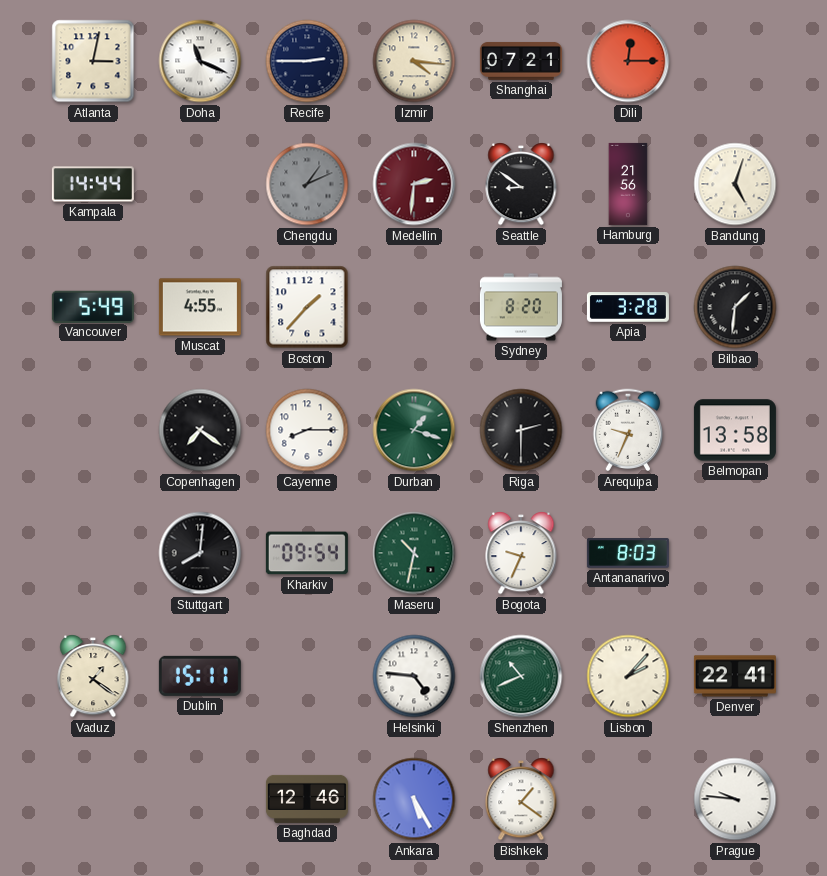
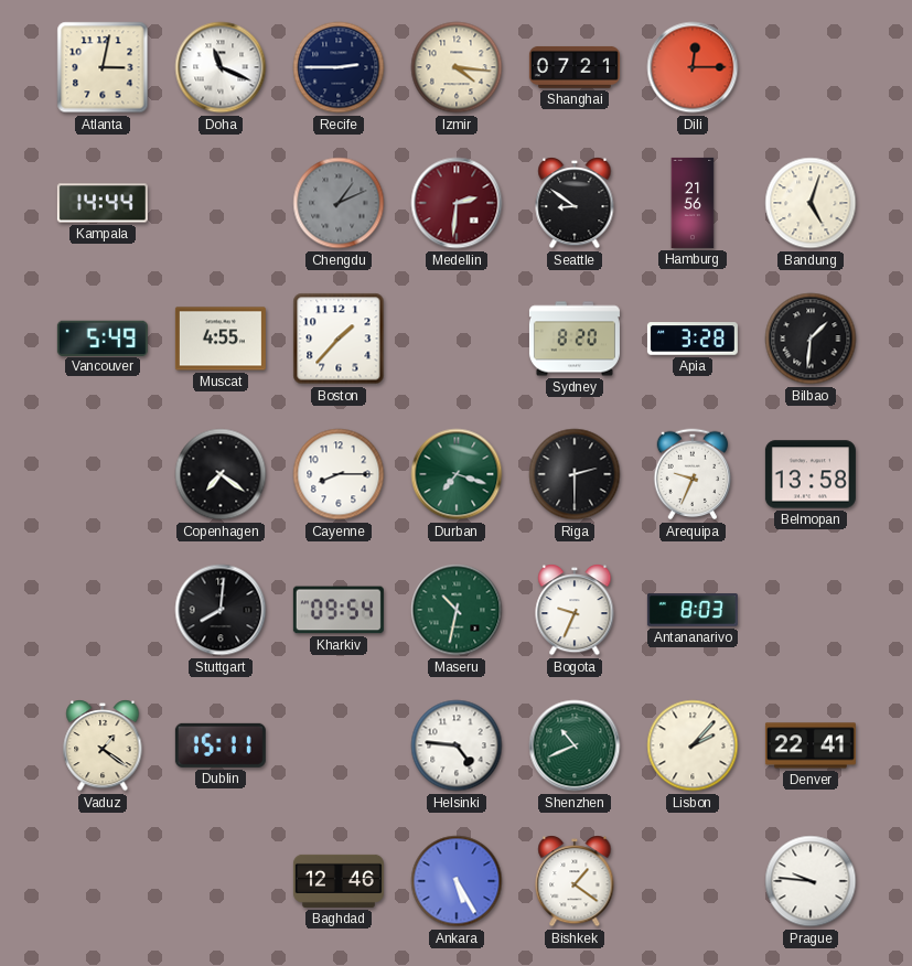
Durban: 1:18 -> 7:18
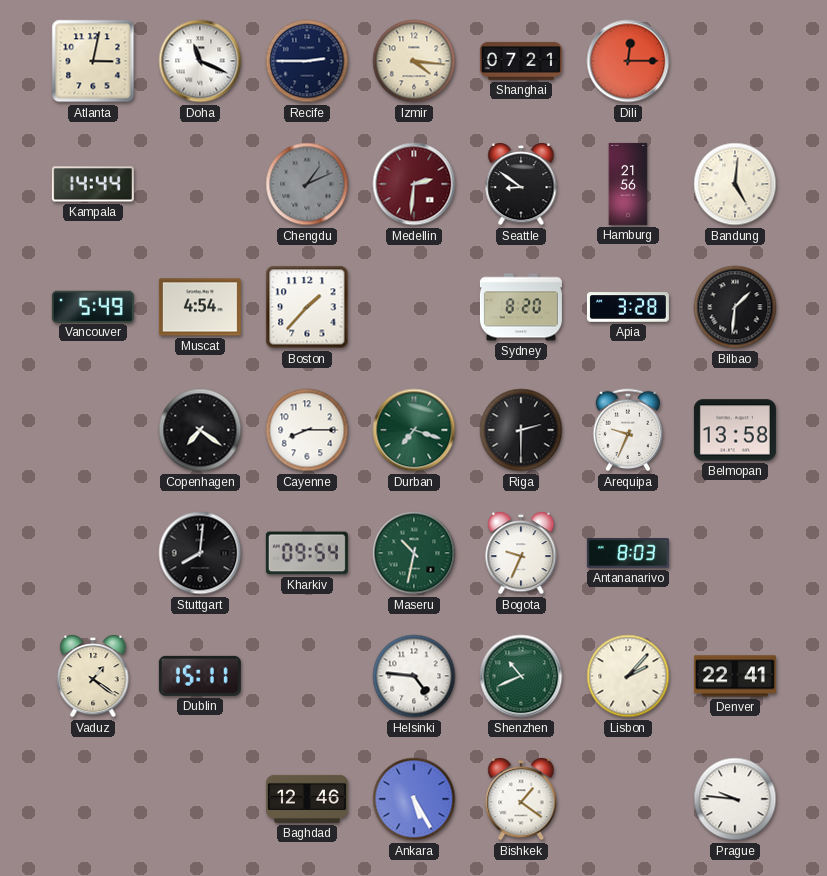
Bandung: 5:03 -> 5:01
Muscat: 4:55 -> 4:54
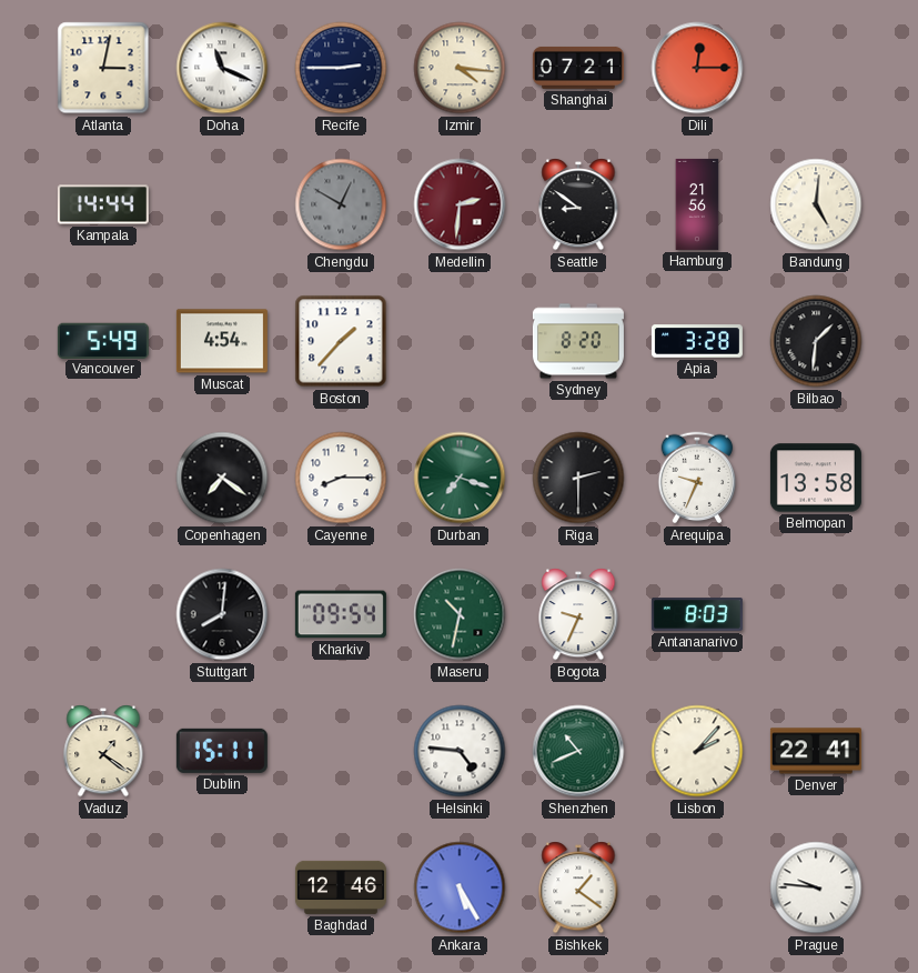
Chengdu: 1:11 -> 12:50
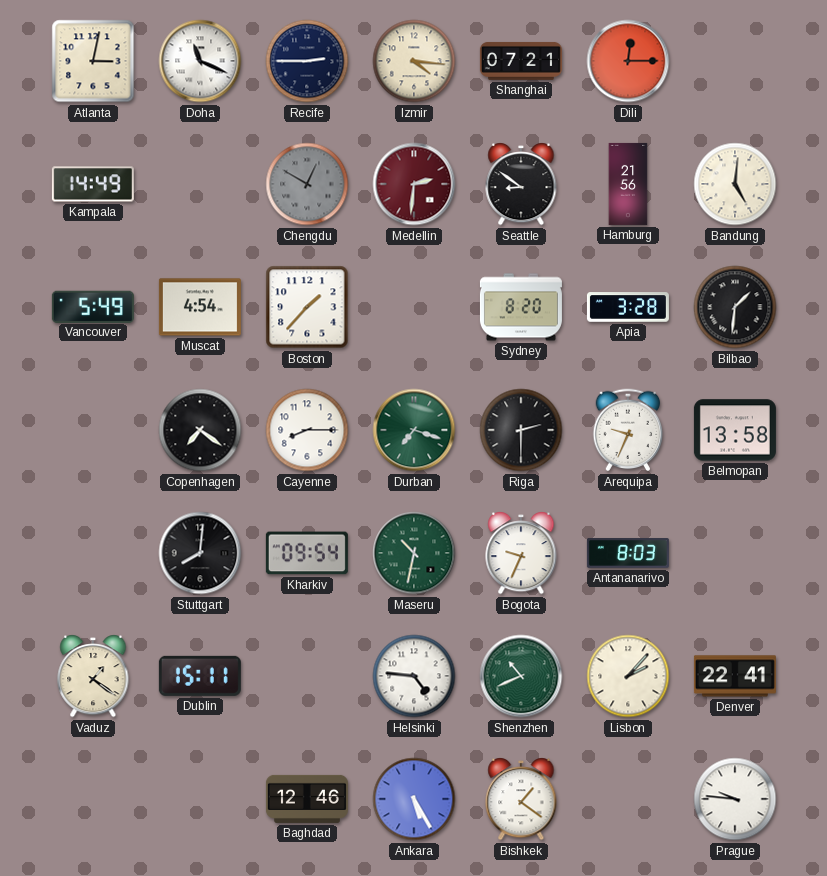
Kampala: 14:44 -> 14:49
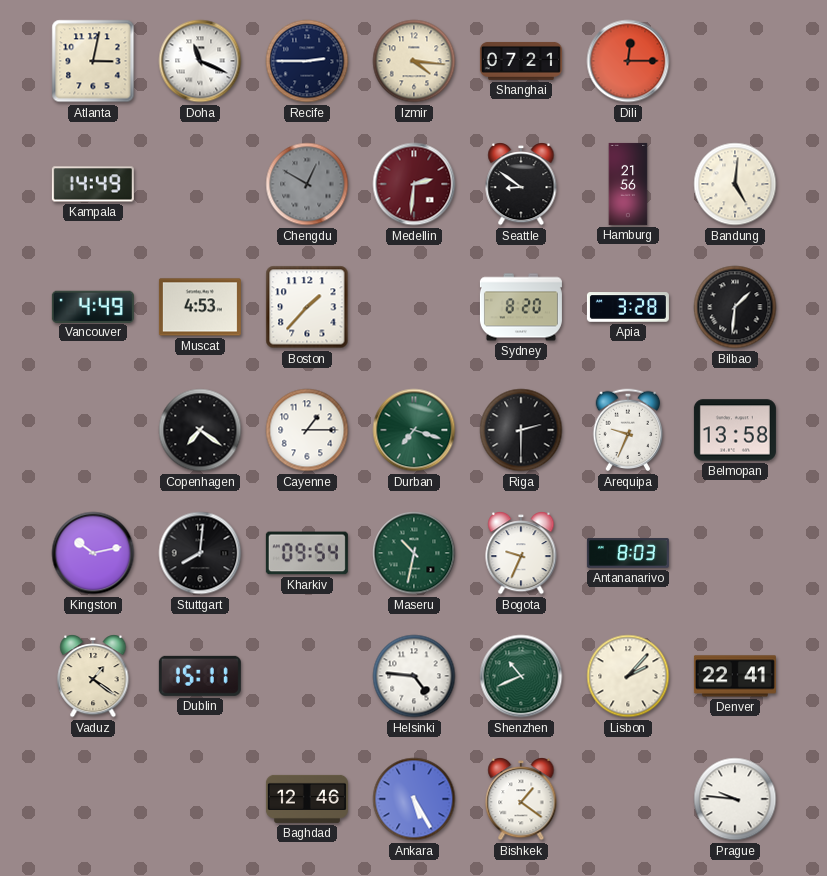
Vancouver: 5:49 -> 4:49
Muscat: 4:54 -> 4:53
Cayenne: 8:15 -> 1:15
Kingston: none -> 10:13
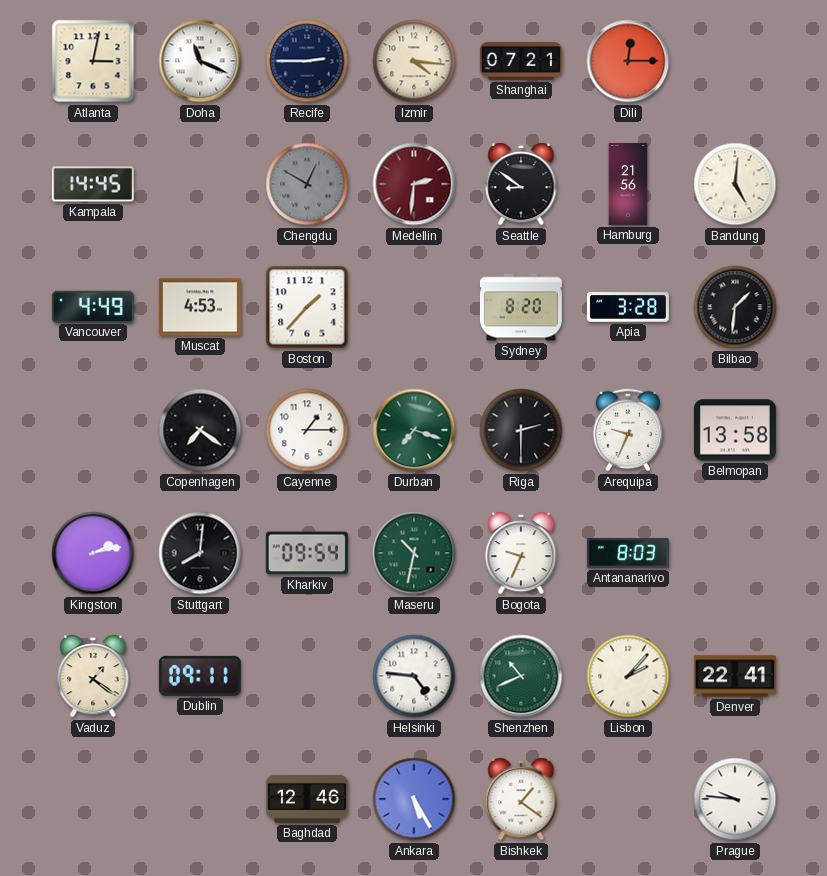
Kampala: 14:49 -> 14:45
Kingston: 10:13 -> 2:13
Dublin: 15:11 -> 09:11
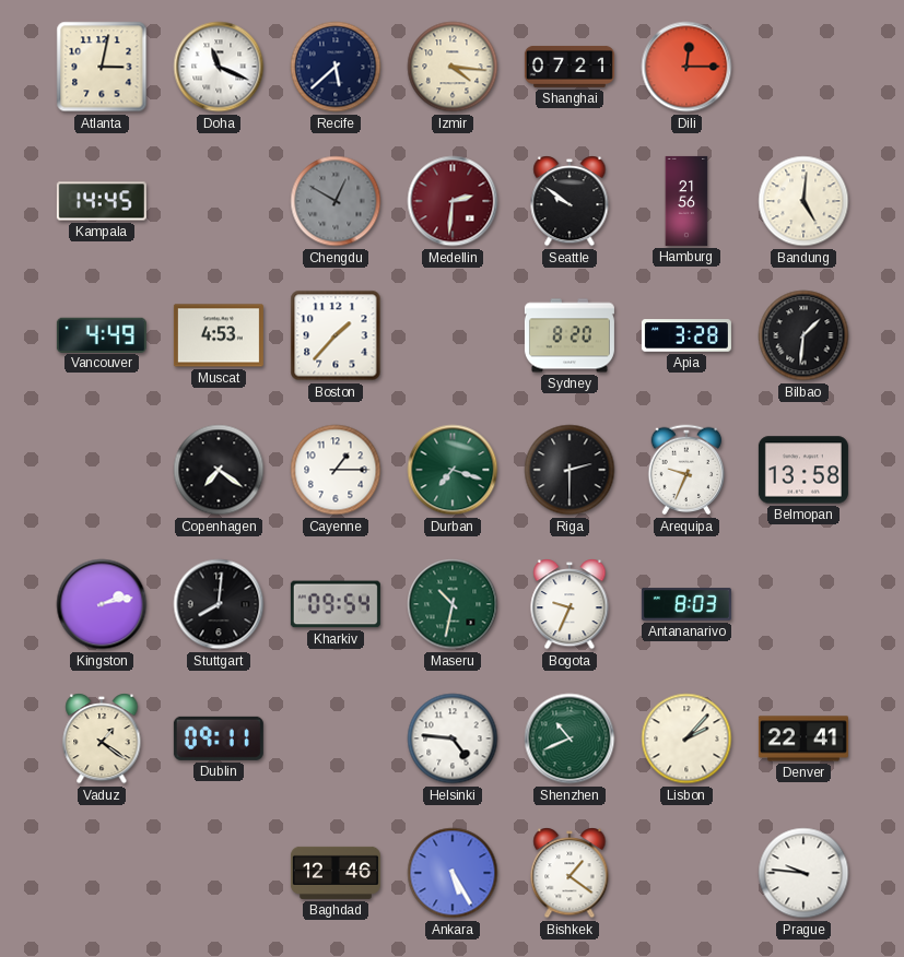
Recife: 2:45 -> 5:38
Seattle: 8:51 -> 9:51
